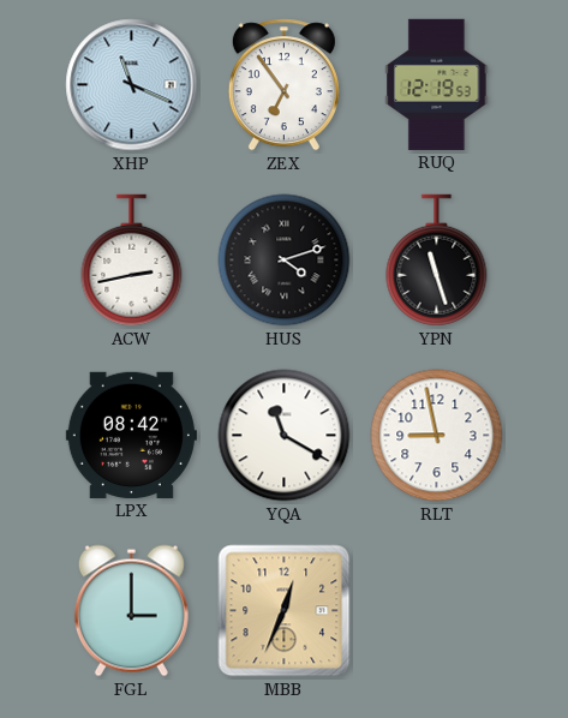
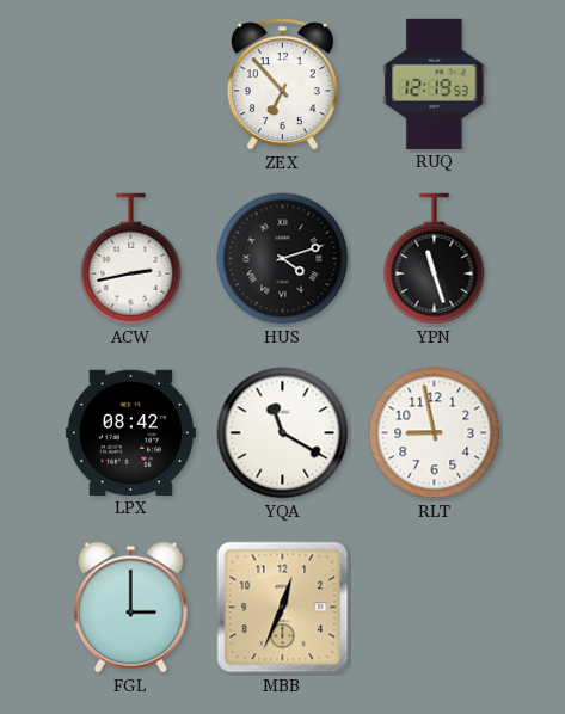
XHP: 11:19 -> none
ZEX: 6:54 -> 6:53
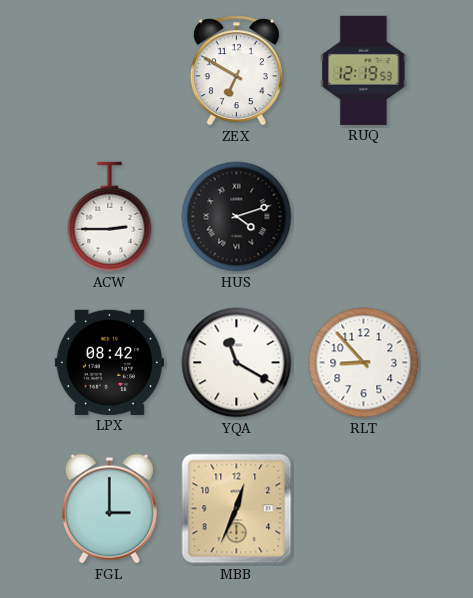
ZEX: 6:53 -> 6:50
ACW: 2:43 -> 2:45
YPN: 11:27 -> none
RLT: 8:58 -> 8:53
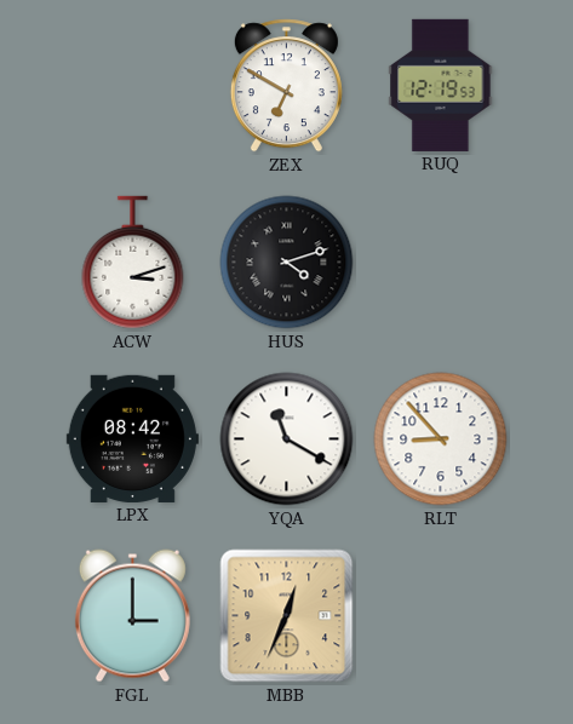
ACW: 2:45 -> 3:12
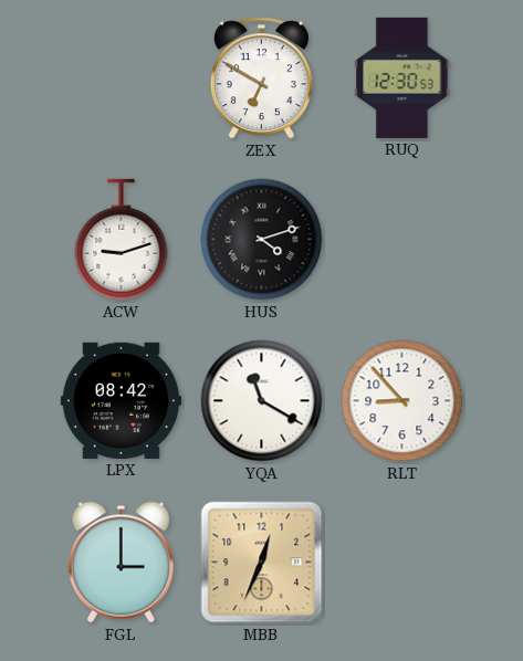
RUQ: 12:19 -> 12:30
ACW: 3:12 -> 9:12
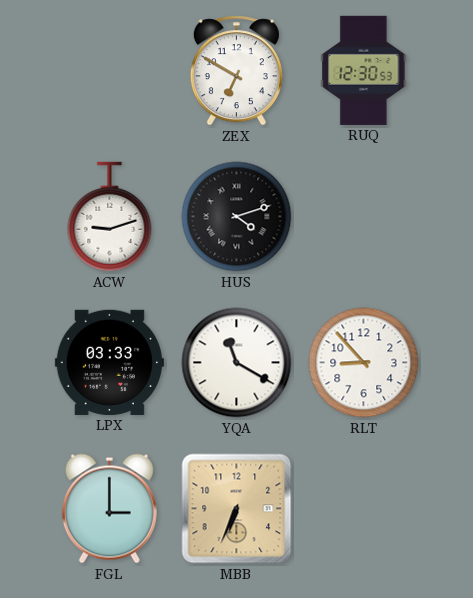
LPX: 08:42 -> 03:33
MBB: 12:34 -> 6:34
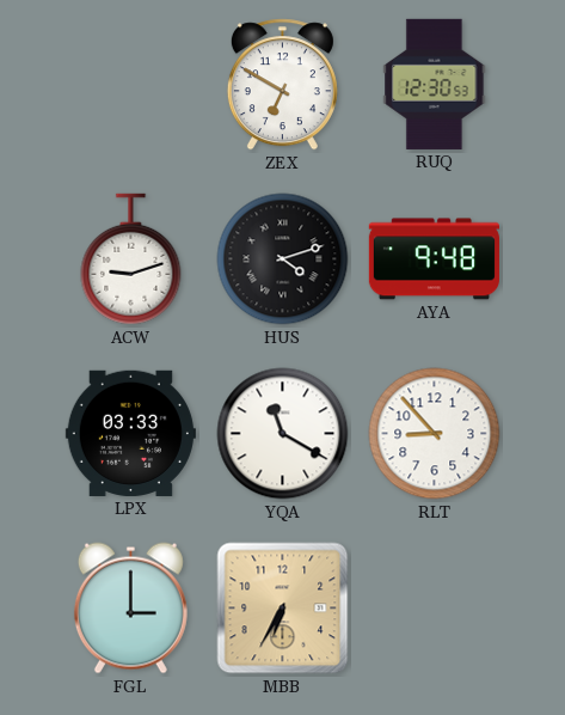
AYA: none -> 9:48
MBB: 6:34 -> 6:35
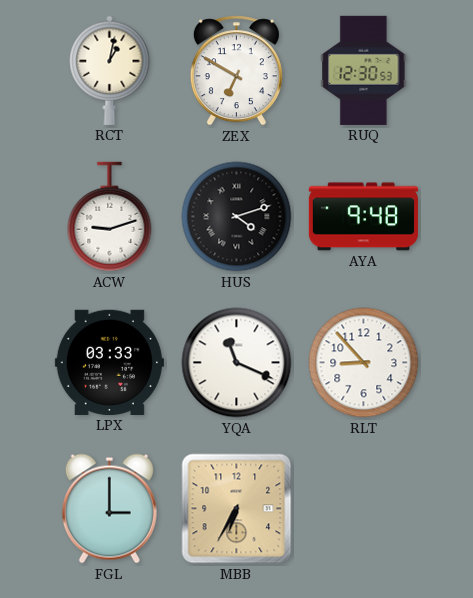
RCT: none -> 1:02
YQA: 11:20 -> 11:19
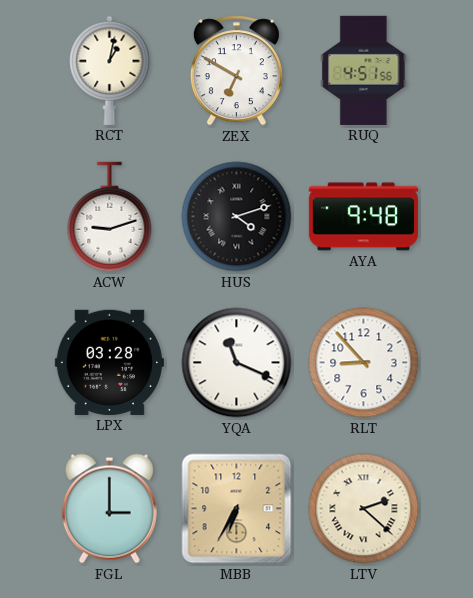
RUQ: 12:30 -> 4:51
LPX: 03:33 -> 03:28
LTV: none -> 2:22
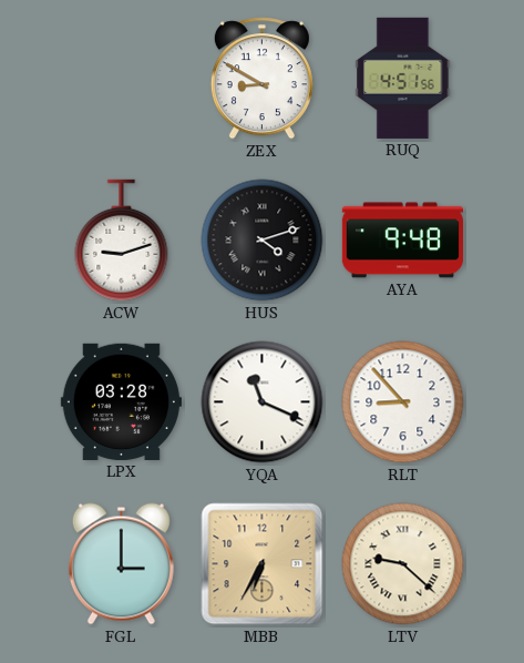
RCT: 1:02 -> none
ZEX: 6:50 -> 8:50
LTV: 2:22 -> 9:22
